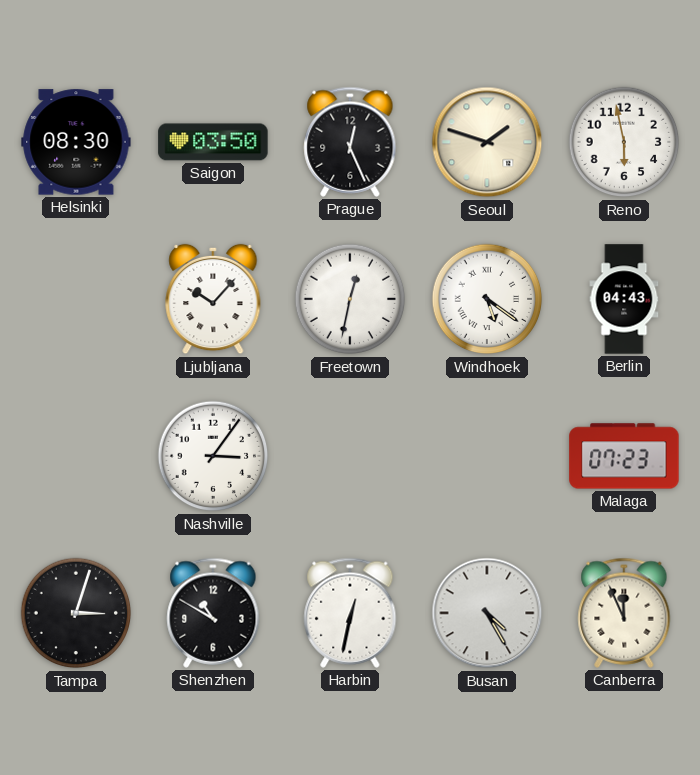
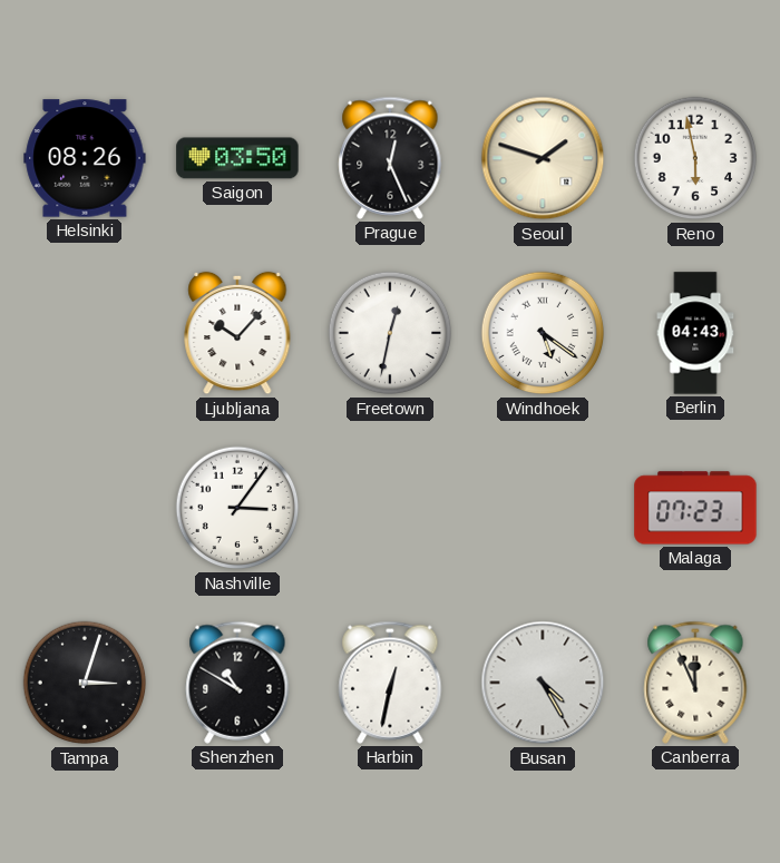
Helsinki: 08:30 -> 08:26
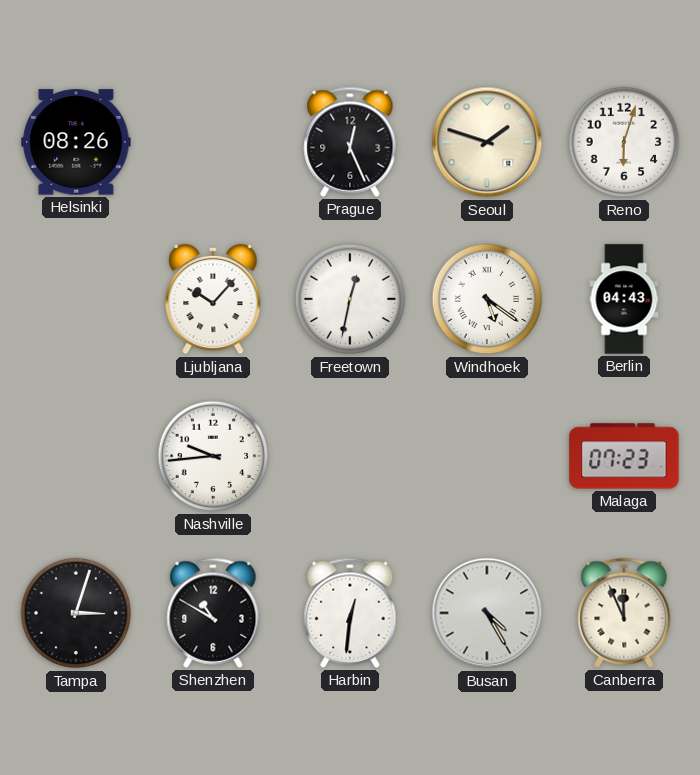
Saigon: 03:50 -> none
Reno: 5:58 -> 6:03
Nashville: 3:06 -> 9:44
Harbin: 12:32 -> 12:31
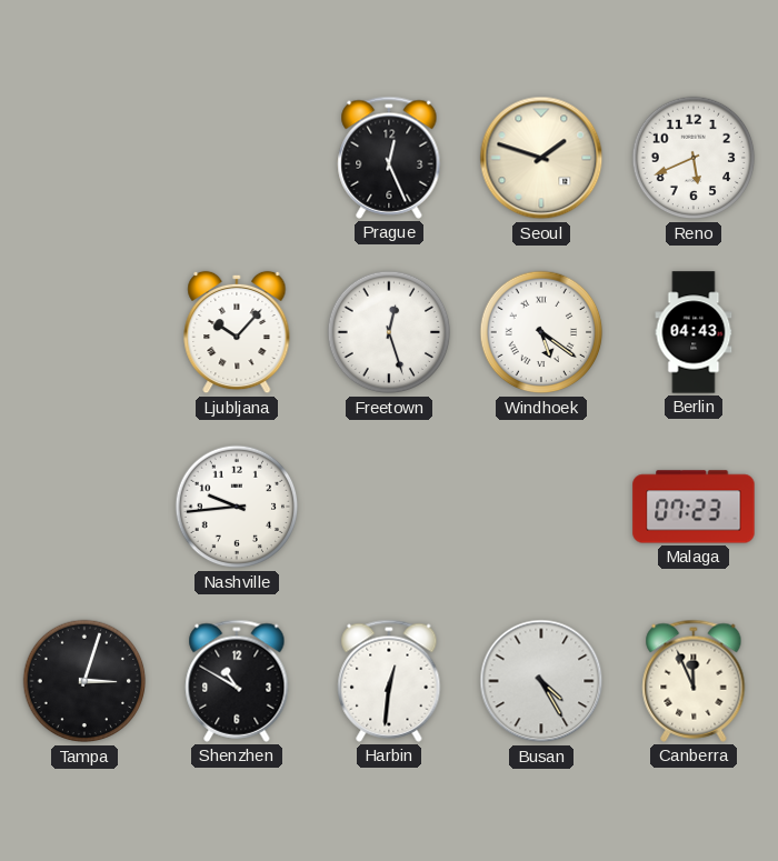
Helsinki: 08:26 -> none
Reno: 6:03 -> 5:41
Freetown: 12:32 -> 12:27
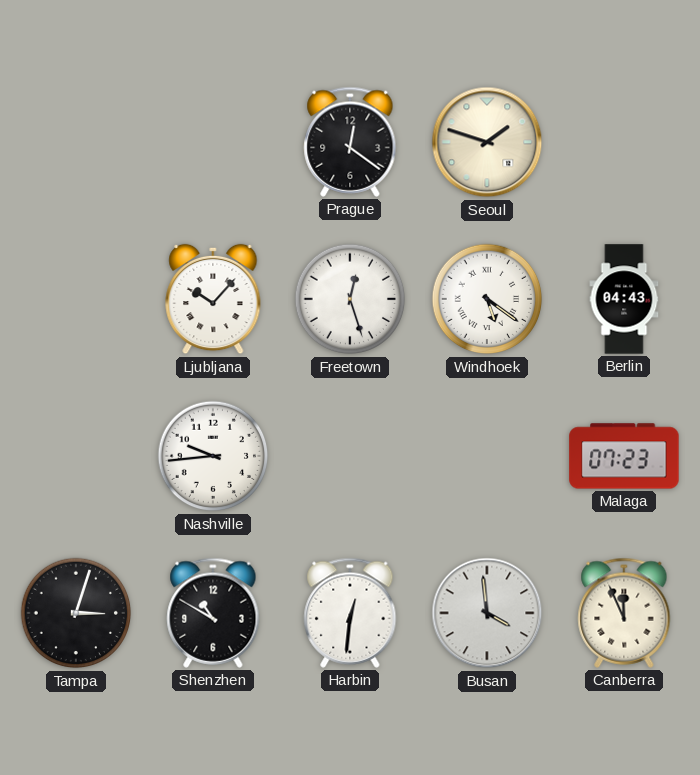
Prague: 12:26 -> 12:21
Reno: 5:41 -> none
Busan: 4:25 -> 3:59
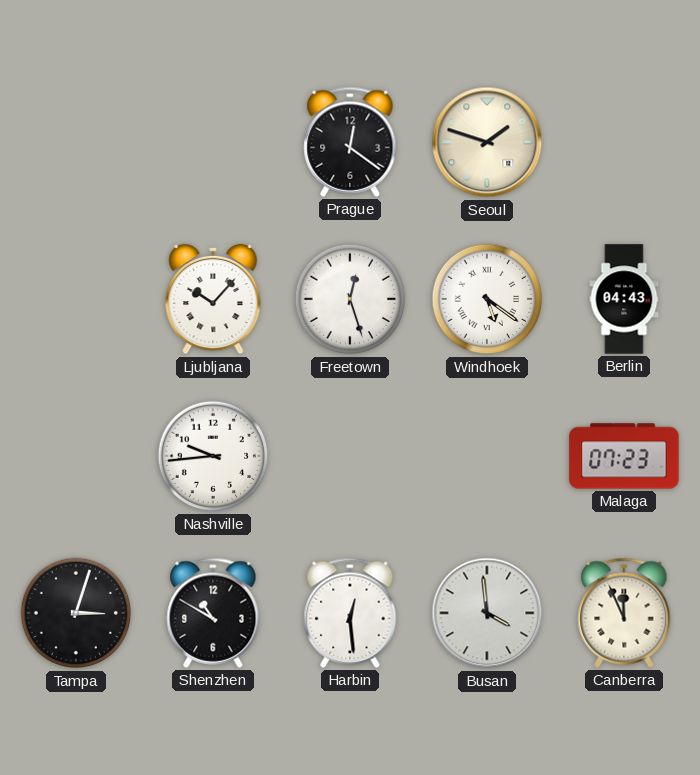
Harbin: 12:31 -> 12:29
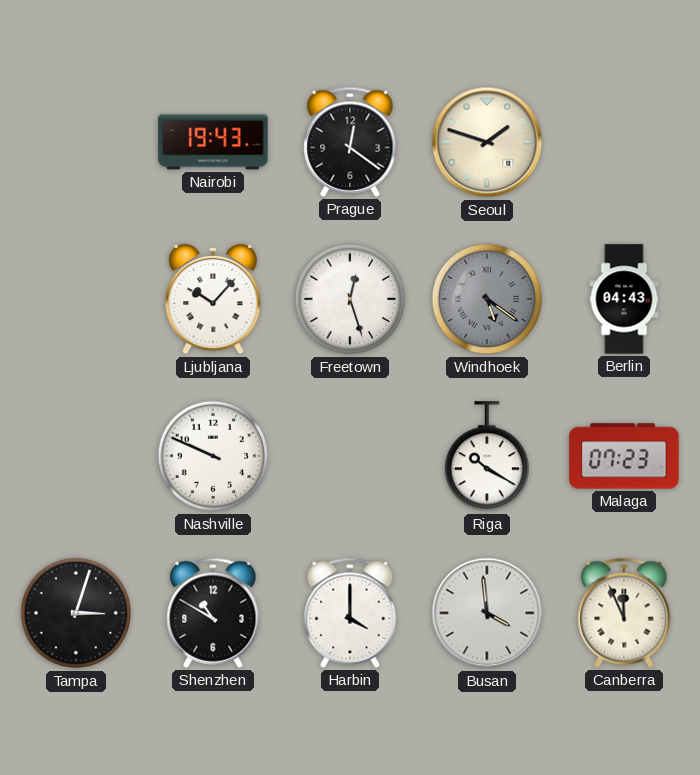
Nairobi: none -> 19:43
Windhoek dial: white -> grey
Nashville: 9:44 -> 9:49
Riga: none -> 10:20
Harbin: 12:29 -> 4:00
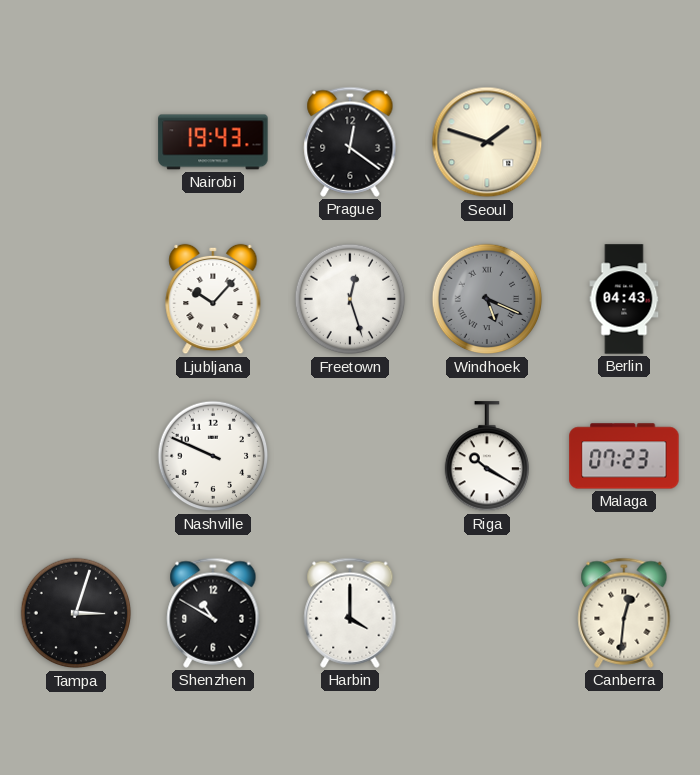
Windhoek: 5:21 -> 5:19
Busan: 3:59 -> none
Canberra: 11:56 -> 12:31
